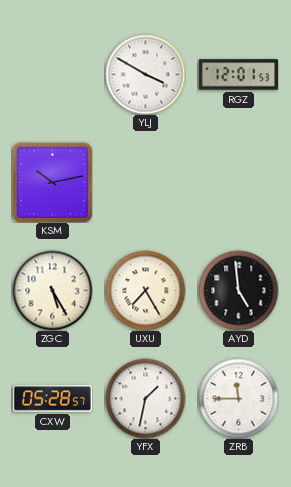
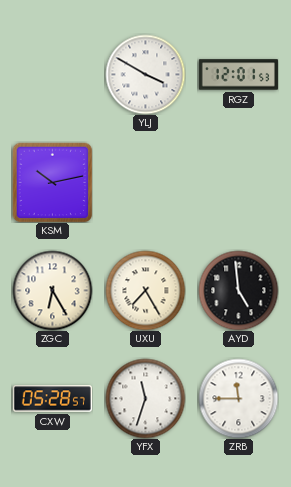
ZGC: 5:25 -> 6:25
YFX: 1:32 -> 11:33
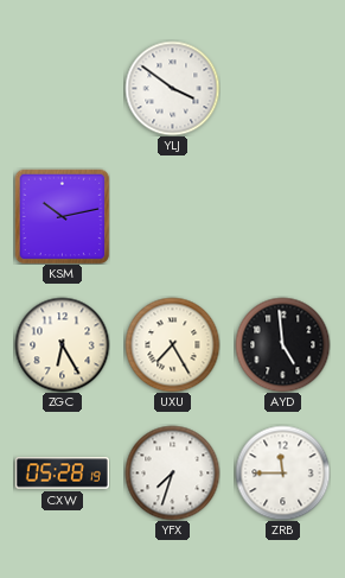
YLJ: 3:50 -> 3:51
RGZ: 12:01 -> none
CXW: 05:28:57 -> 05:28:19
YFX: 11:33 -> 7:33
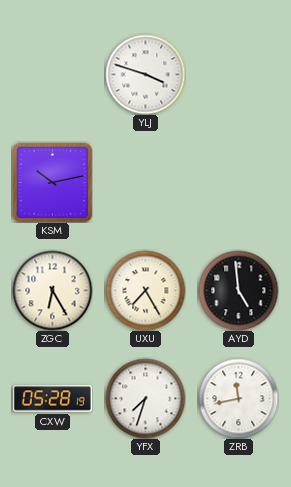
YLJ: 3:51 -> 3:48
ZRB: 11:45 -> 11:43
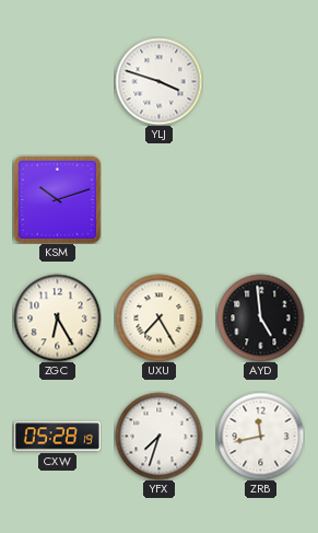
KSM: 10:13 -> 10:12
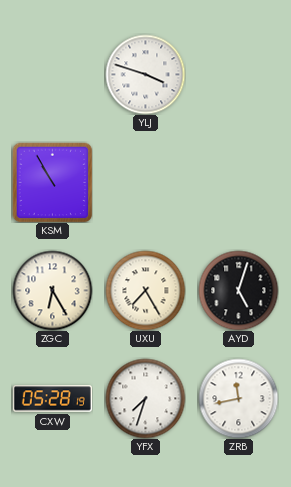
KSM: 10:12 -> 10:55
AYD: 4:59 -> 5:03
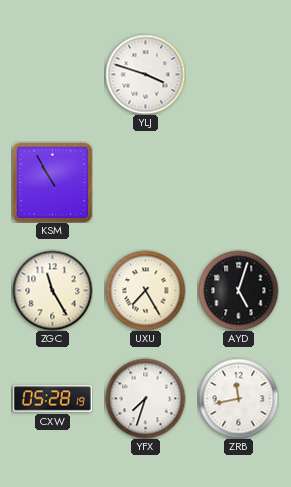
ZGC: 6:25 -> 11:25
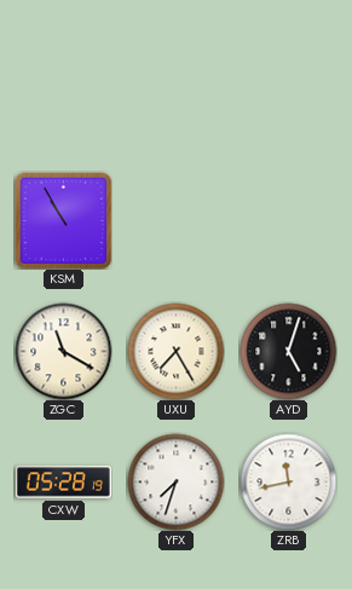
YLJ: 3:48 -> none
ZGC: 11:25 -> 11:20
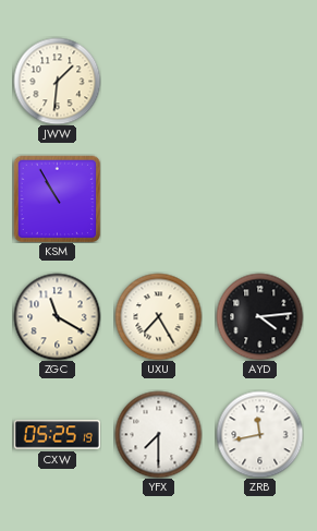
JWW: none -> 1:31
AYD: 5:03 -> 4:14
CXW: 05:28 -> 05:25
YFX: 7:33 -> 7:30
